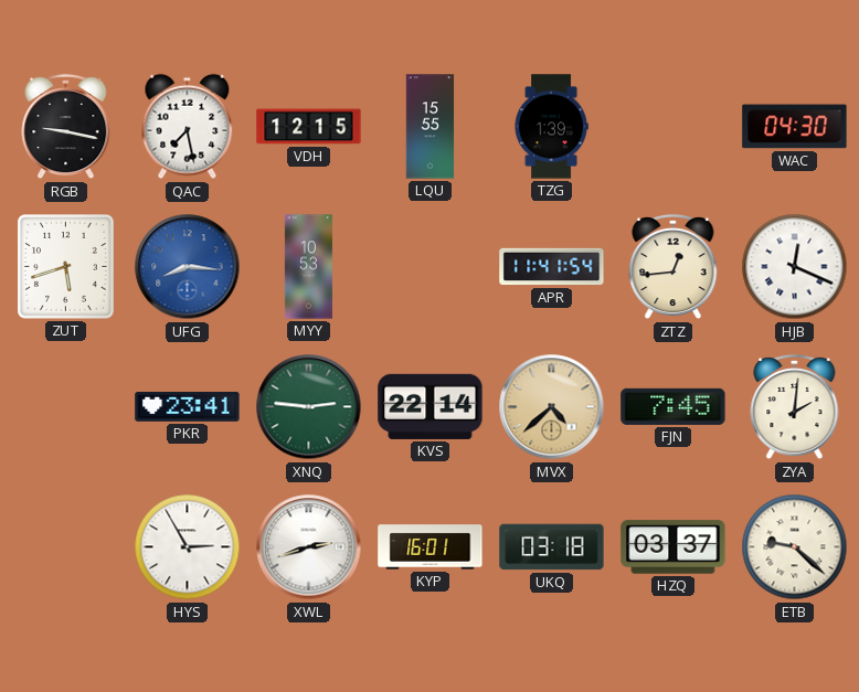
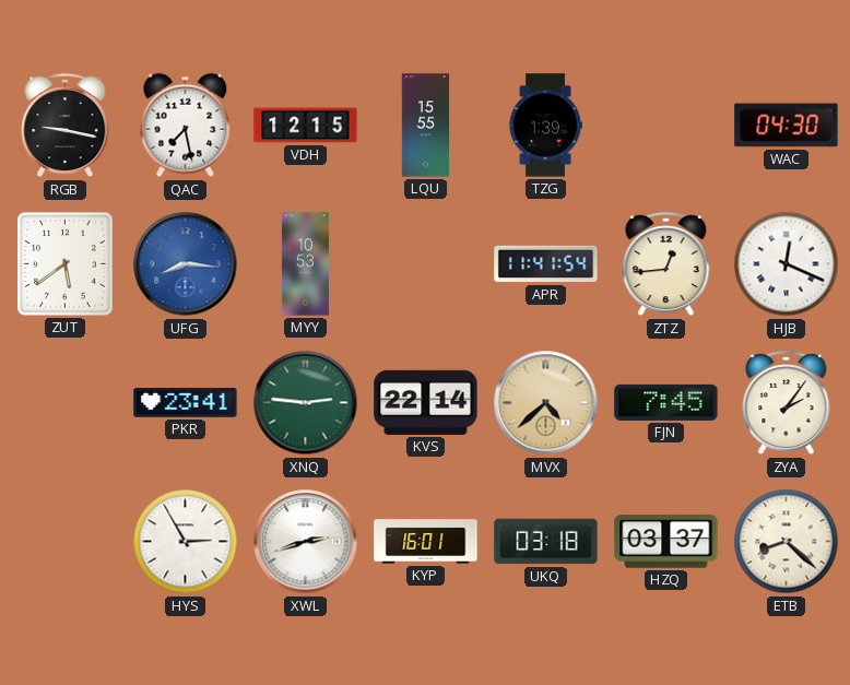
ZUT: 5:42 -> 5:39
ZYA: 2:01 -> 2:06
ETB: 9:22 -> 8:22
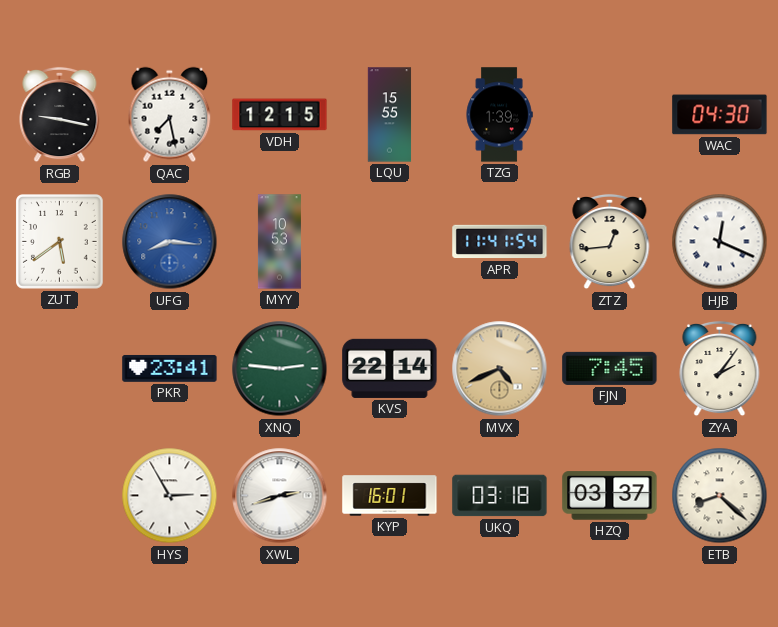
MVX: 4:38 -> 4:41
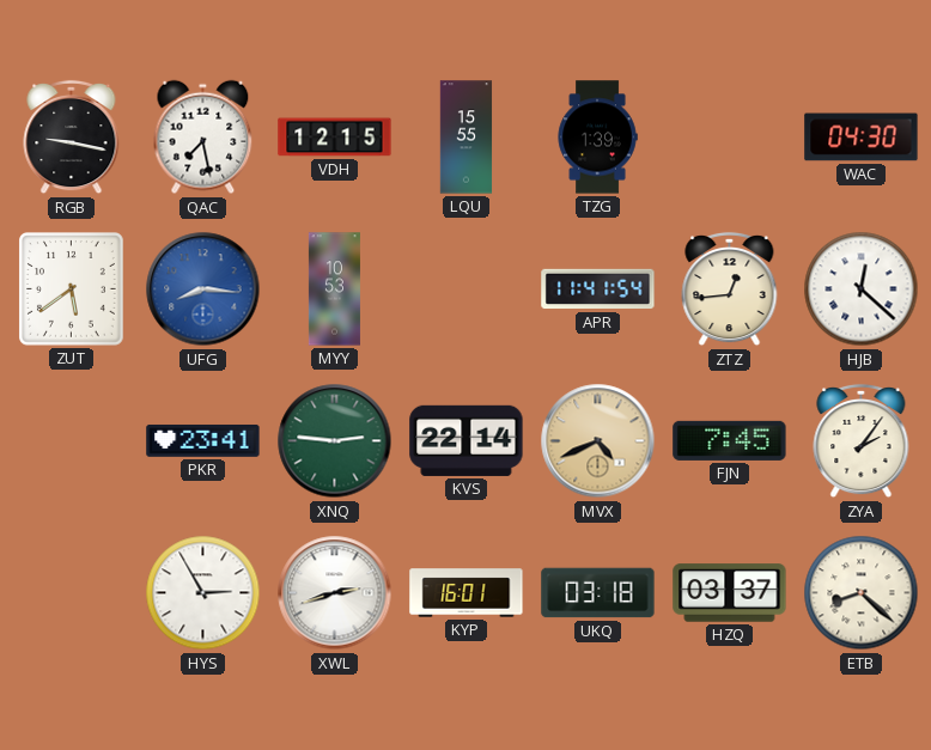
HJB: 12:19 -> 12:22
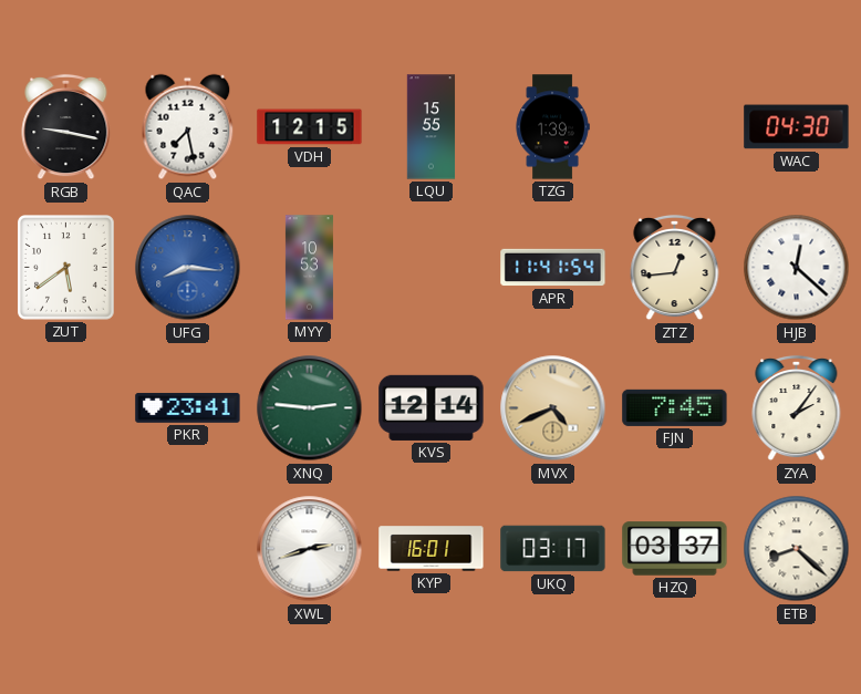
KVS: 22:14 -> 12:14
HYS: 2:55 -> none
UKQ: 03:18 -> 03:17
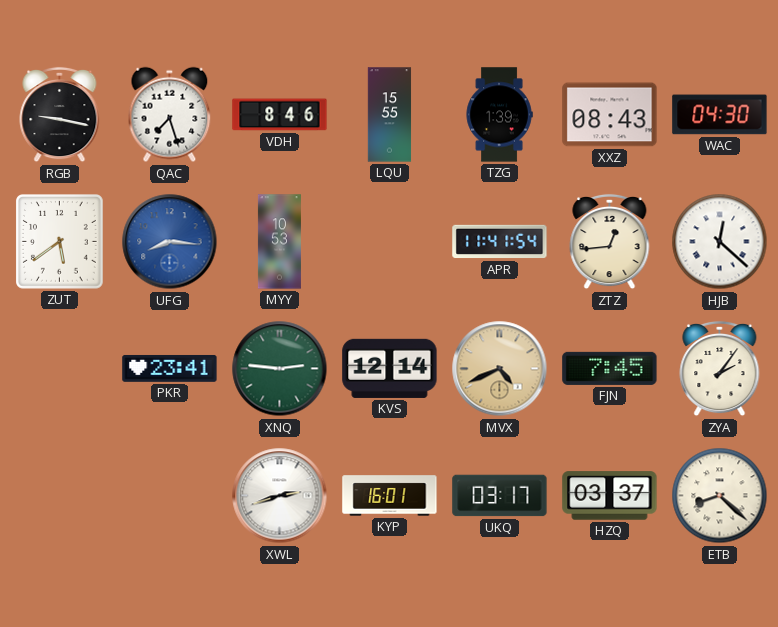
QAC: 7:28 -> 7:27
VDH: 12:15 -> 8:46
XXZ: none -> 08:43
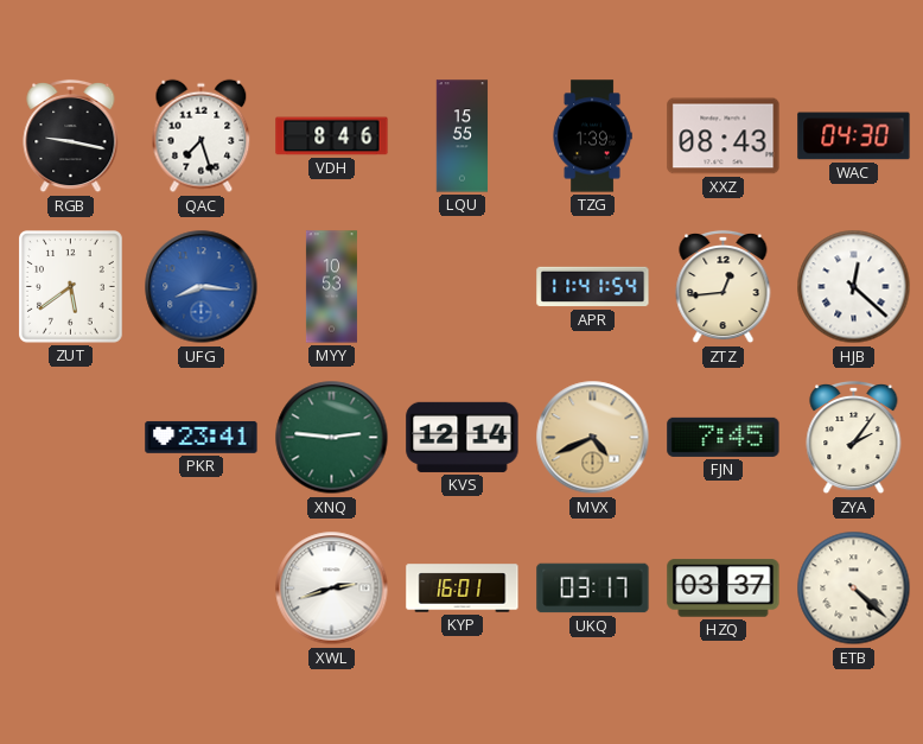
ETB: 8:22 -> 4:22
